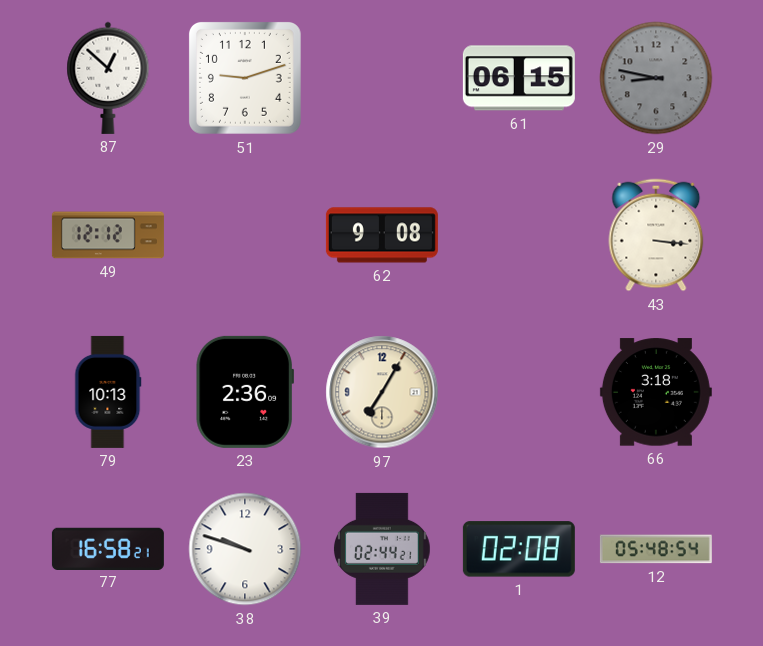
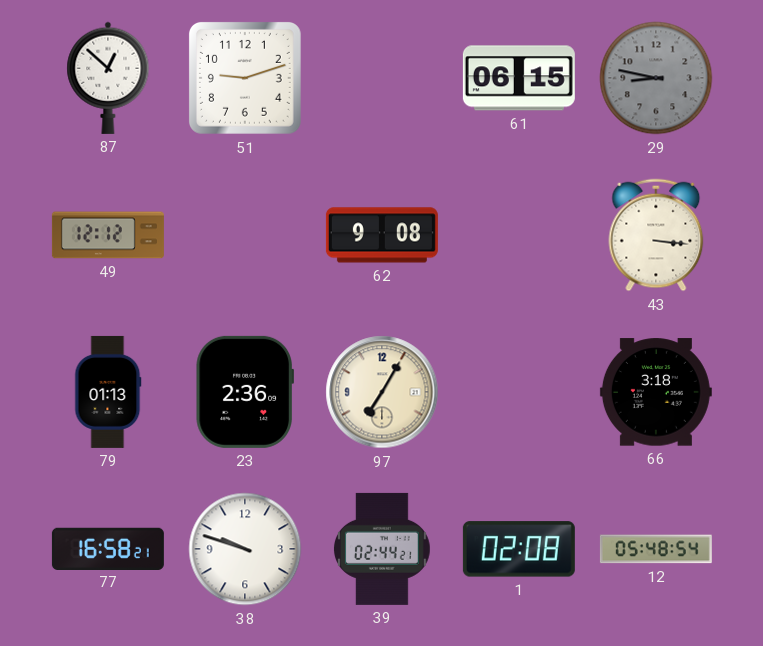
79: 10:13 -> 01:13
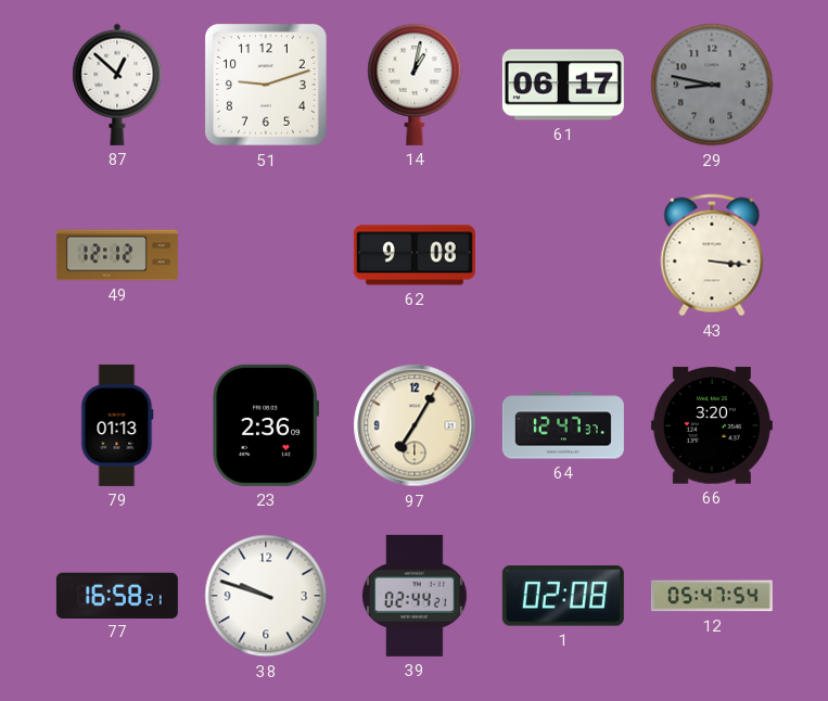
14: none -> 1:02
61: 06:15 -> 06:17
64: none -> 12:47
66: 3:18 -> 3:20
12: 05:48 -> 05:47
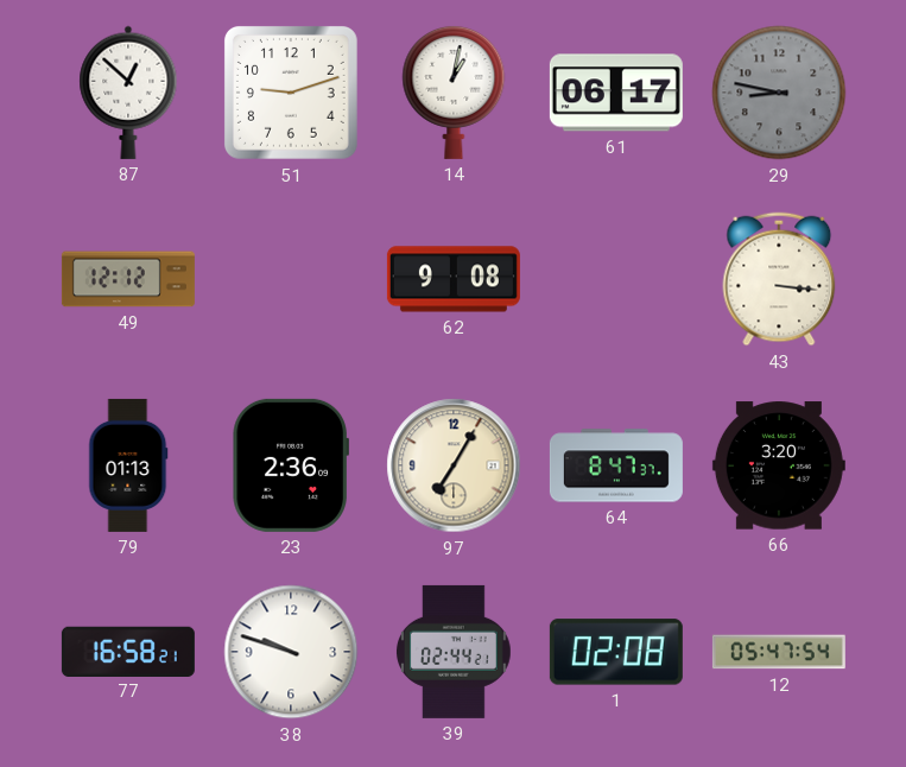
64: 12:47 -> 8:47
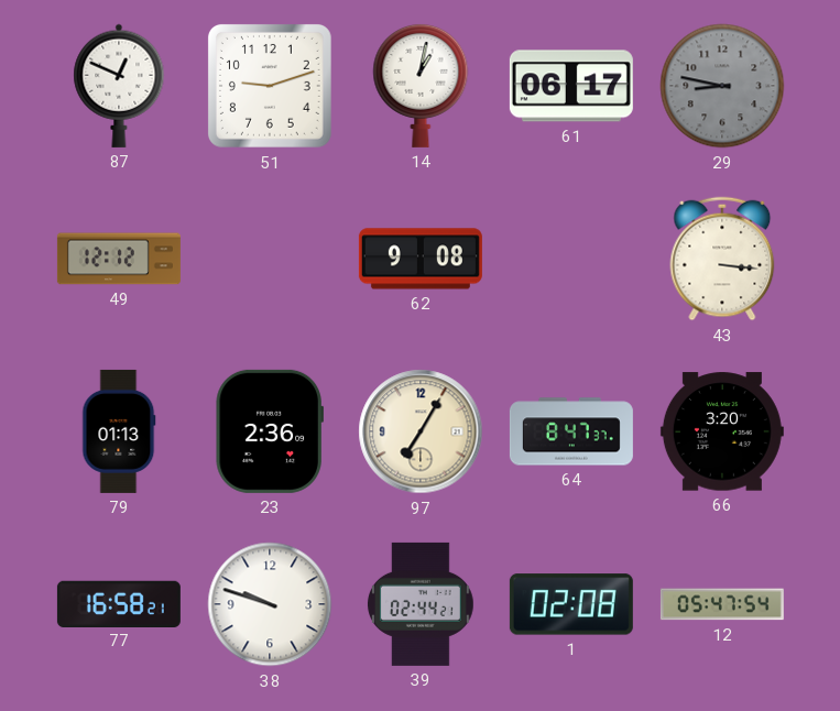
87: 12:52 -> 12:49
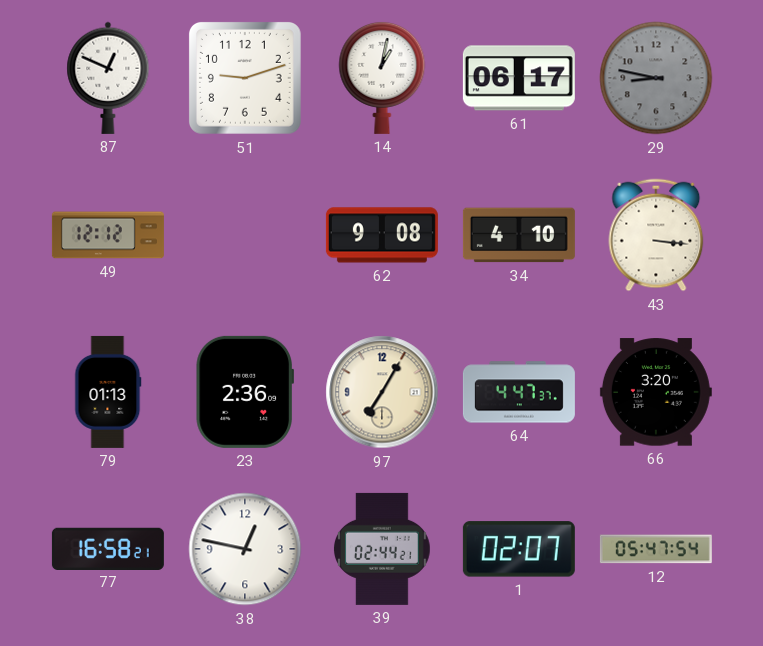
34: none -> 4:10
64: 8:47 -> 4:47
38: 9:48 -> 12:47
1: 02:08 -> 02:07
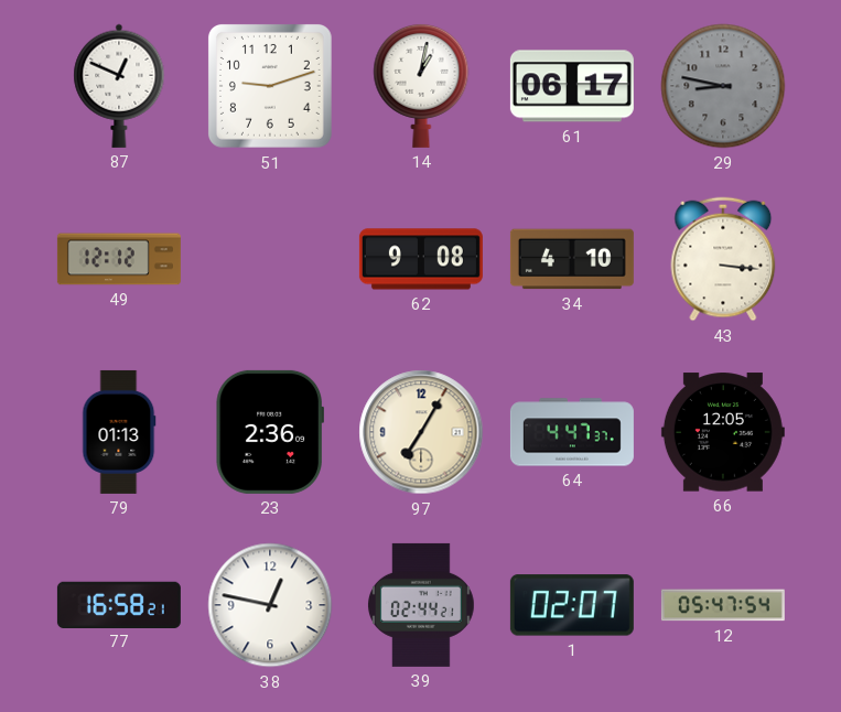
66: 3:20 -> 12:05
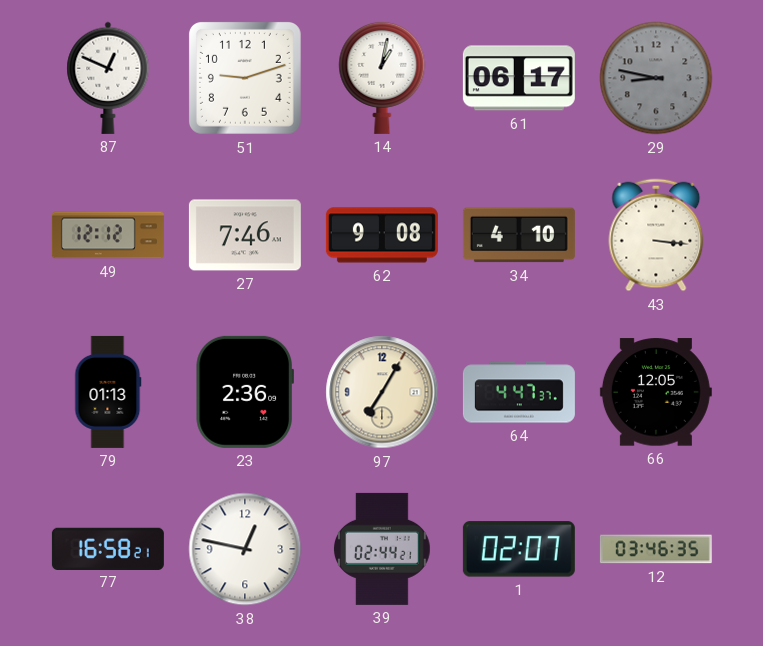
27: none -> 7:46
12: 05:47 -> 03:46
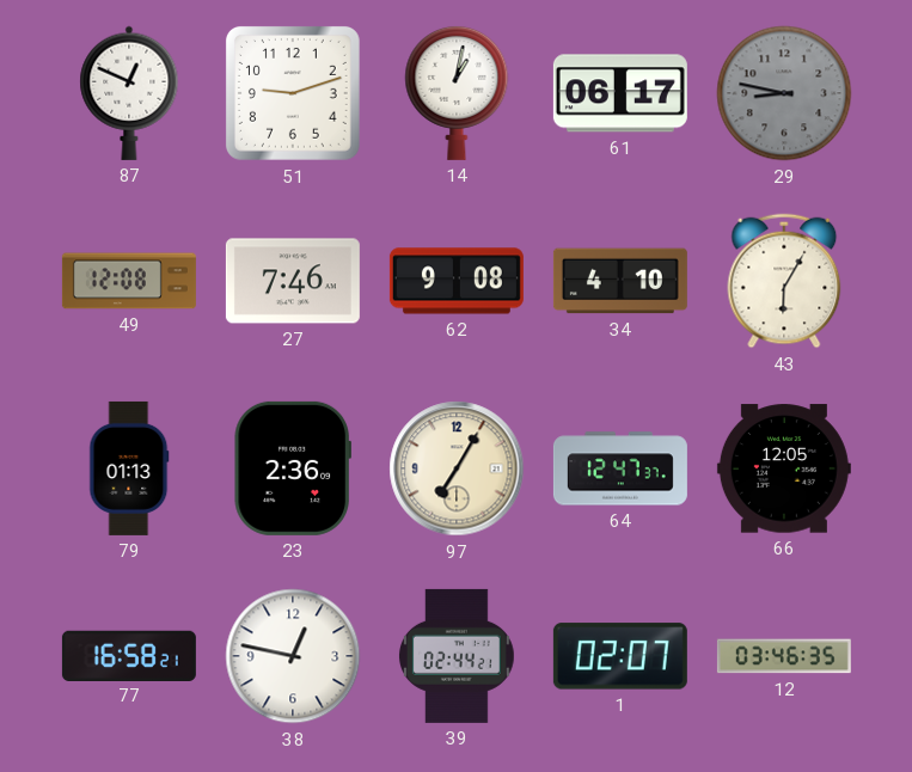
49: 12:12 -> 12:08
43: 3:16 -> 6:05
64: 4:47 -> 12:47
